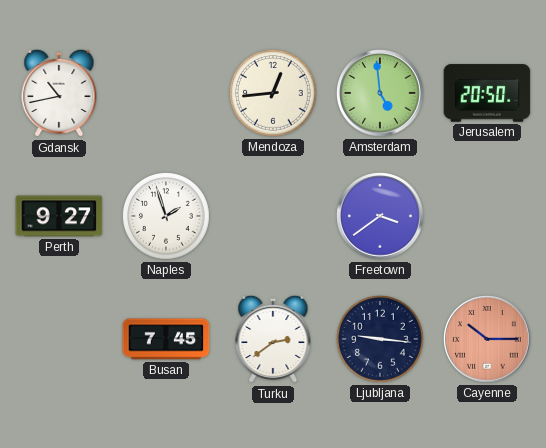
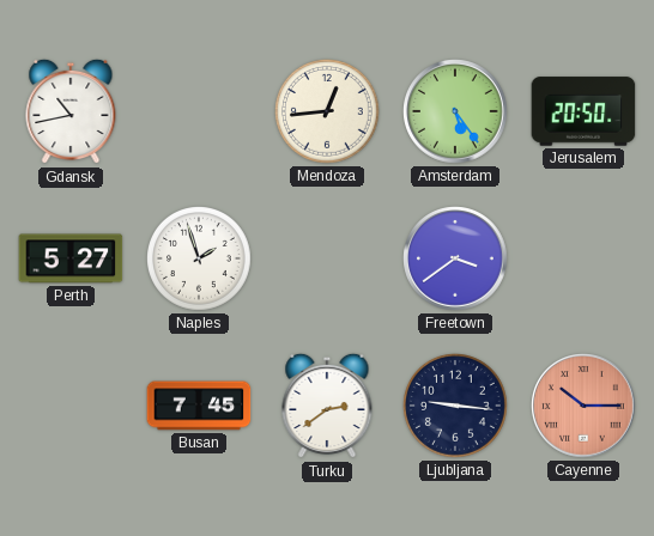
Amsterdam: 4:59 -> 5:24
Perth: 9:27 -> 5:27
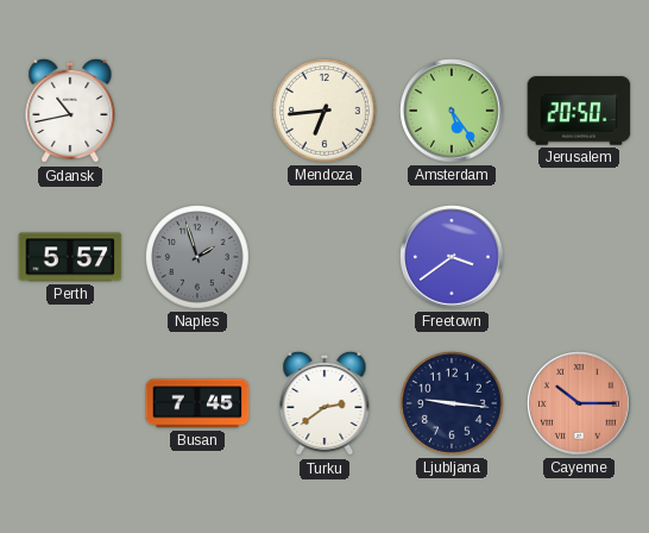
Mendoza: 12:44 -> 6:44
Perth: 5:27 -> 5:57
Naples dial: white -> grey
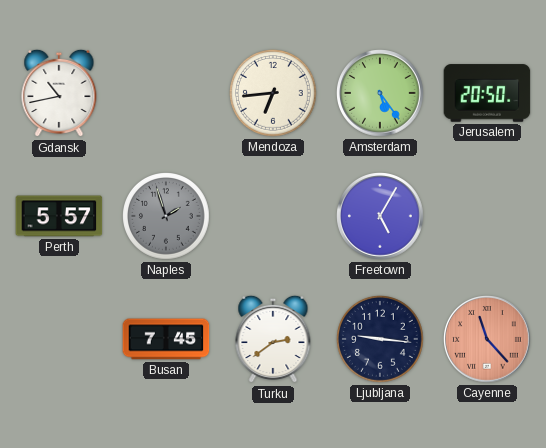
Freetown: 3:39 -> 5:05
Cayenne: 10:15 -> 11:23
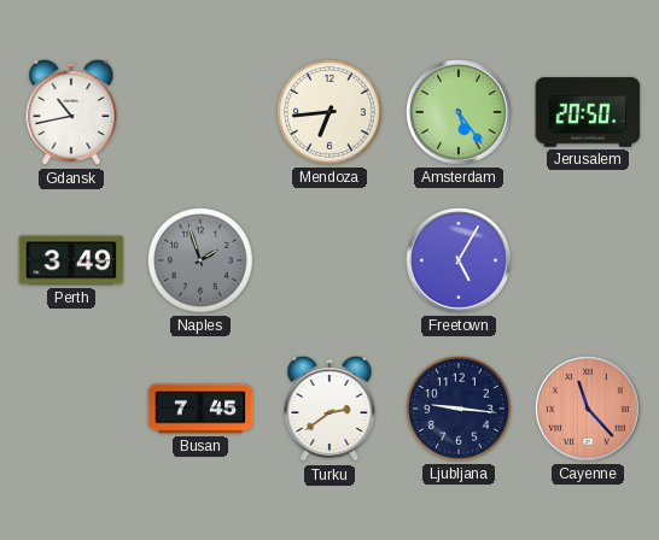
Perth: 5:57 -> 3:49
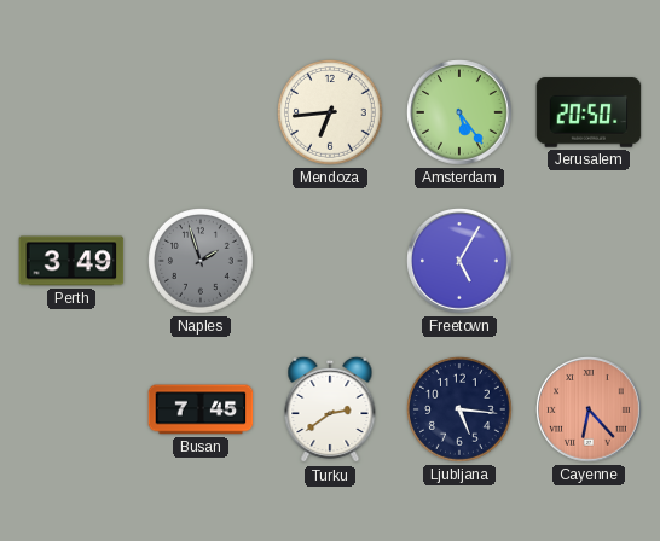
Gdansk: 10:43 -> none
Ljubljana: 9:16 -> 5:16
Cayenne: 11:23 -> 6:23
